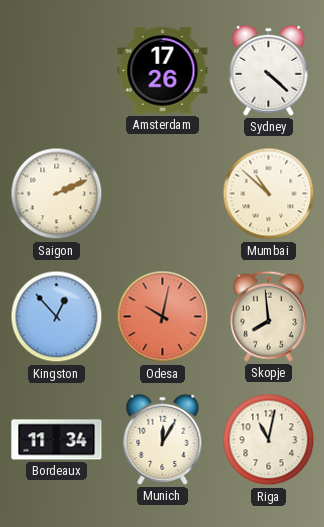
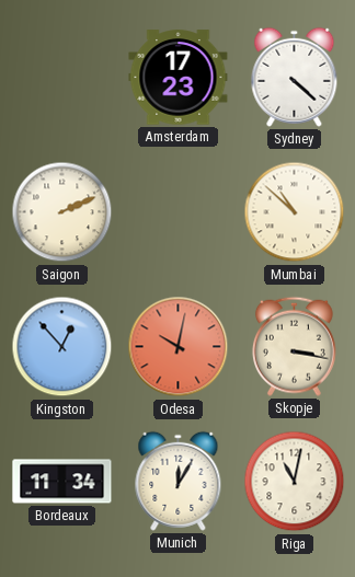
Amsterdam: 17:26 -> 17:23
Skopje: 7:59 -> 3:17
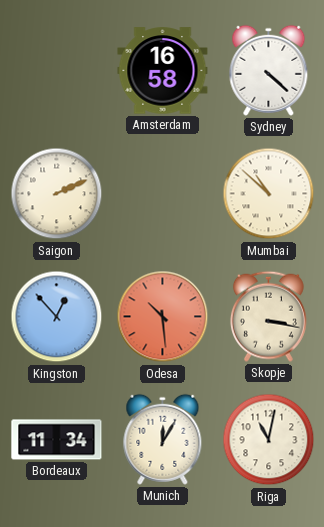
Amsterdam: 17:23 -> 16:58
Odesa: 10:02 -> 10:29
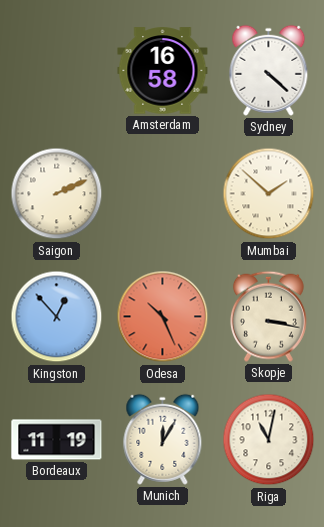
Mumbai: 10:52 -> 1:52
Odesa: 10:29 -> 10:26
Bordeaux: 11:34 -> 11:19
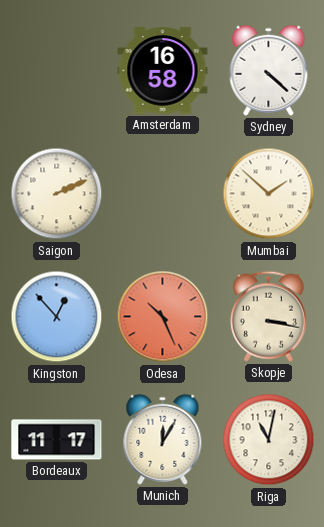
Bordeaux: 11:19 -> 11:17
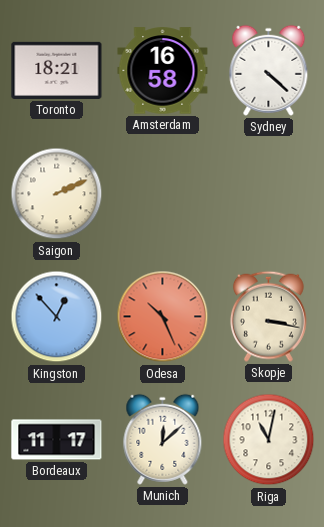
Toronto: none -> 18:21
Mumbai: 1:52 -> none
Munich: 12:05 -> 12:08
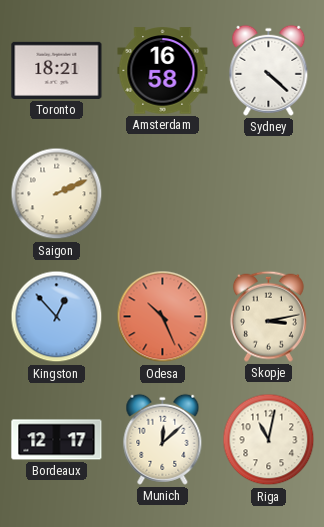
Skopje: 3:17 -> 3:13
Bordeaux: 11:17 -> 12:17
